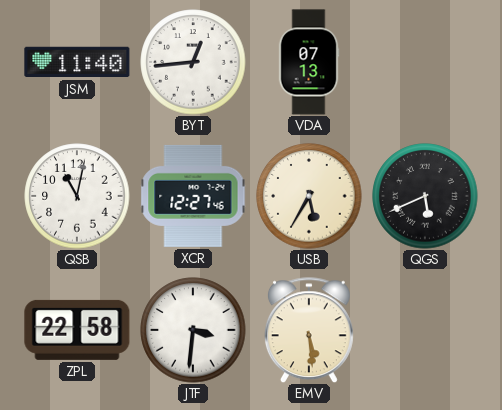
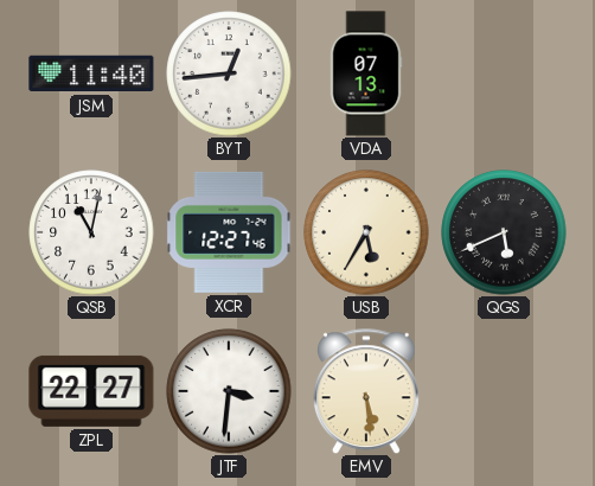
ZPL: 22:58 -> 22:27
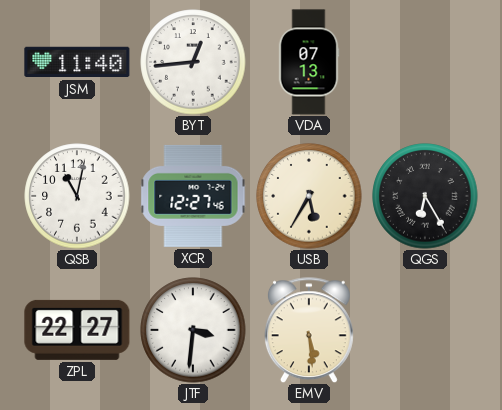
QGS: 5:41 -> 6:25
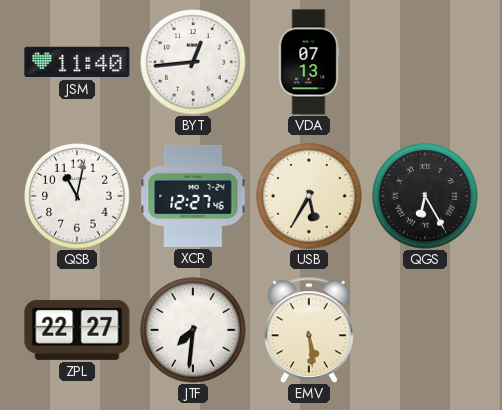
JTF: 3:31 -> 7:31
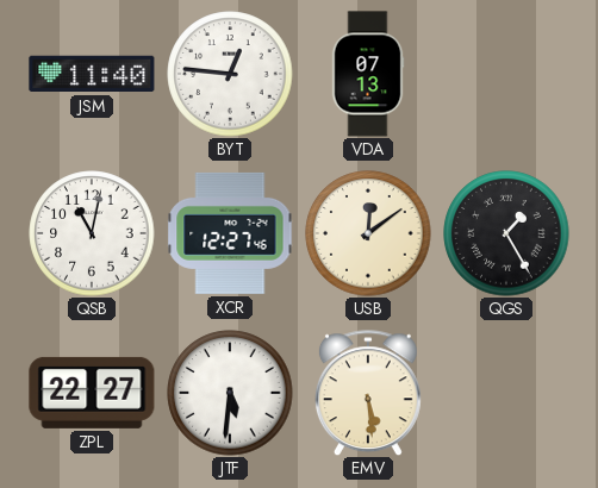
BYT: 12:44 -> 12:46
USB: 5:35 -> 12:09
QGS: 6:25 -> 1:25
JTF: 7:31 -> 5:31
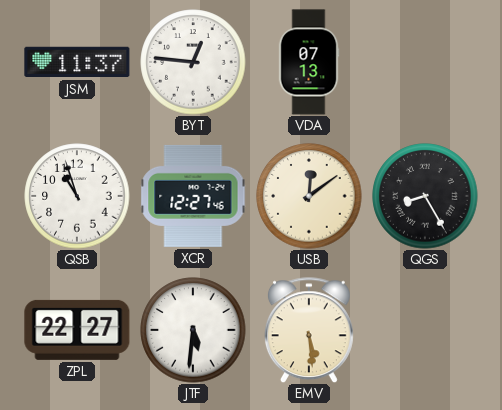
JSM: 11:40 -> 11:37
QSB: 11:02 -> 10:57
QGS: 1:25 -> 8:25
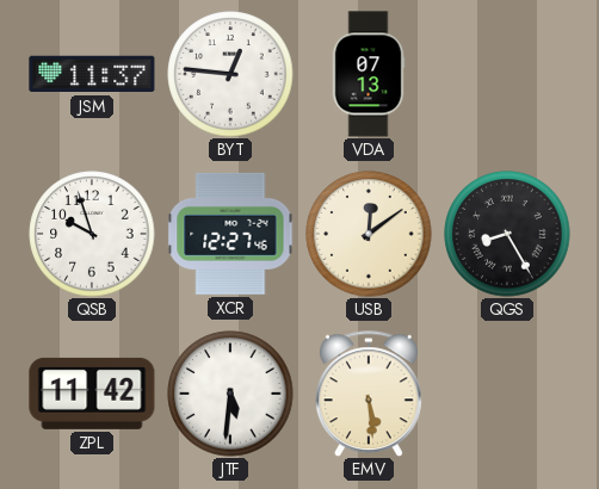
QSB: 10:57 -> 9:57
ZPL: 22:27 -> 11:42
